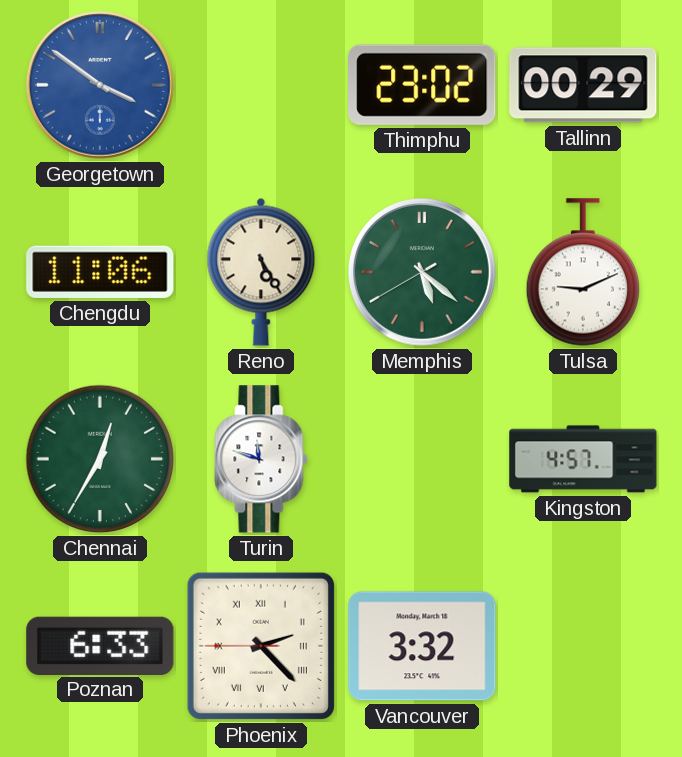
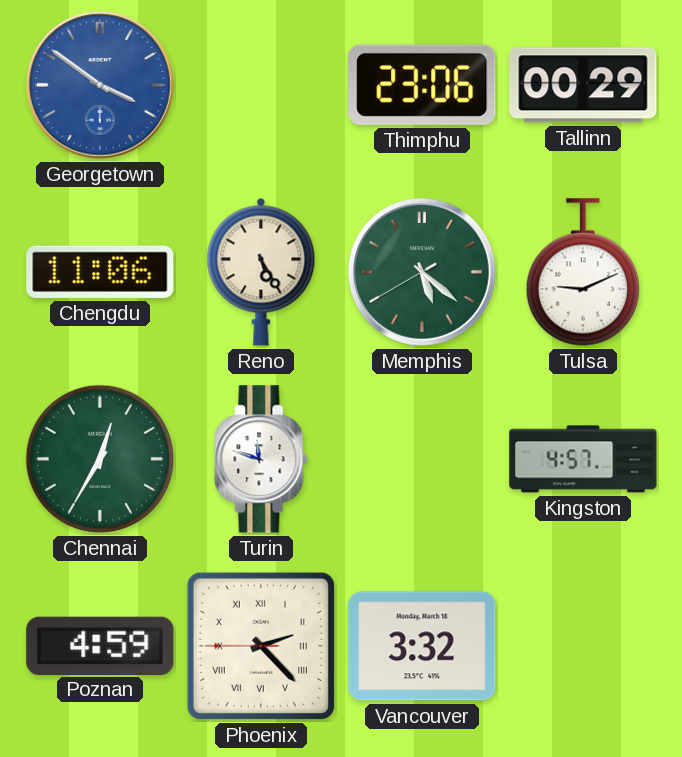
Thimphu: 23:02 -> 23:06
Poznan: 6:33 -> 4:59
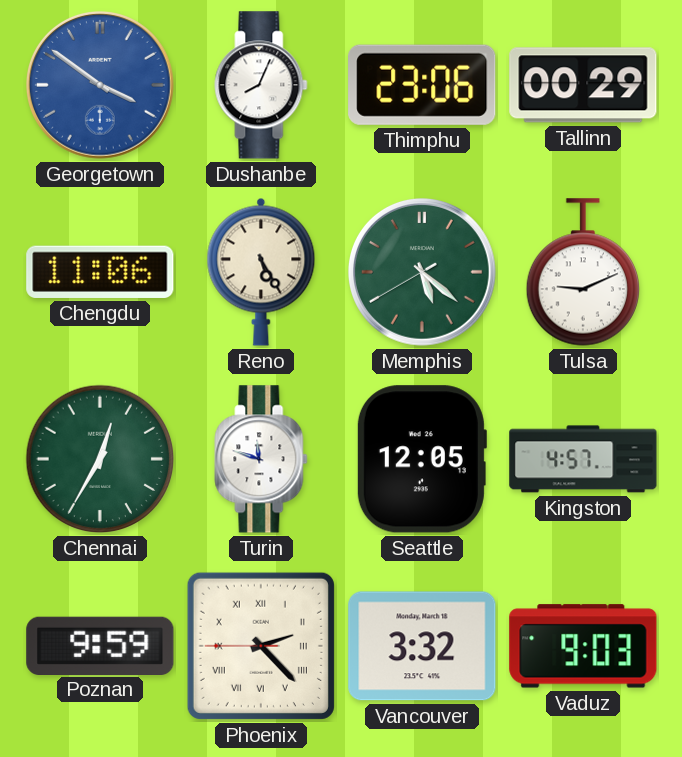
Dushanbe: none -> 8:04
Seattle: none -> 12:05
Poznan: 4:59 -> 9:59
Vaduz: none -> 9:03
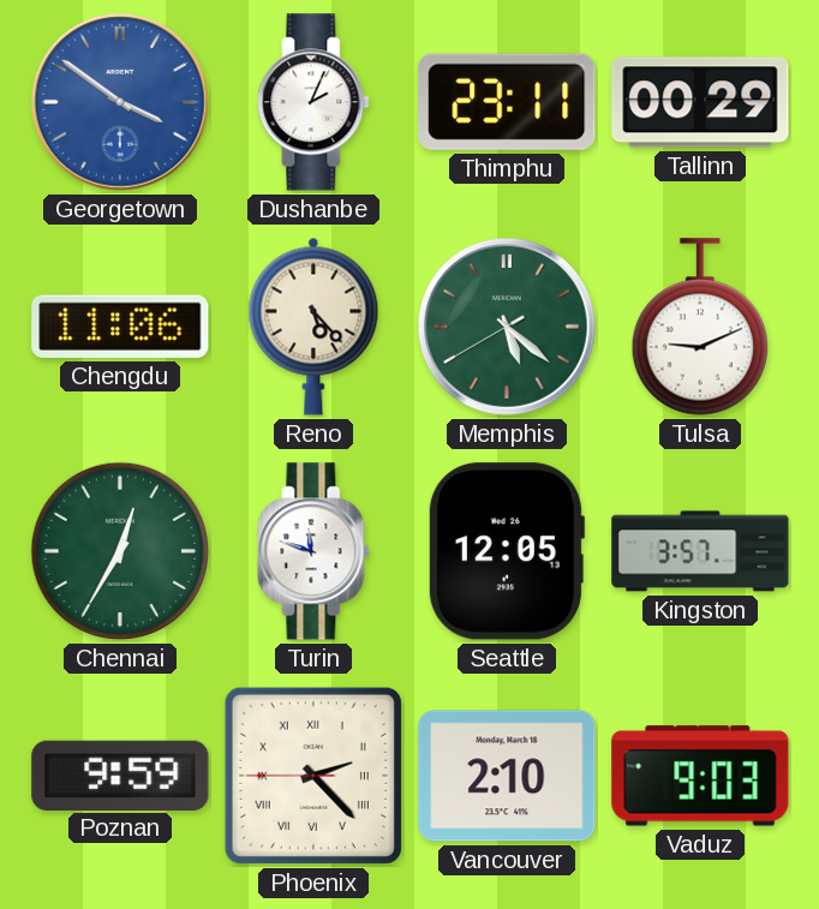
Dushanbe: 8:04 -> 2:04
Thimphu: 23:06 -> 23:11
Reno: 5:25 -> 5:23
Kingston: 4:57 -> 3:57
Vancouver: 3:32 -> 2:10
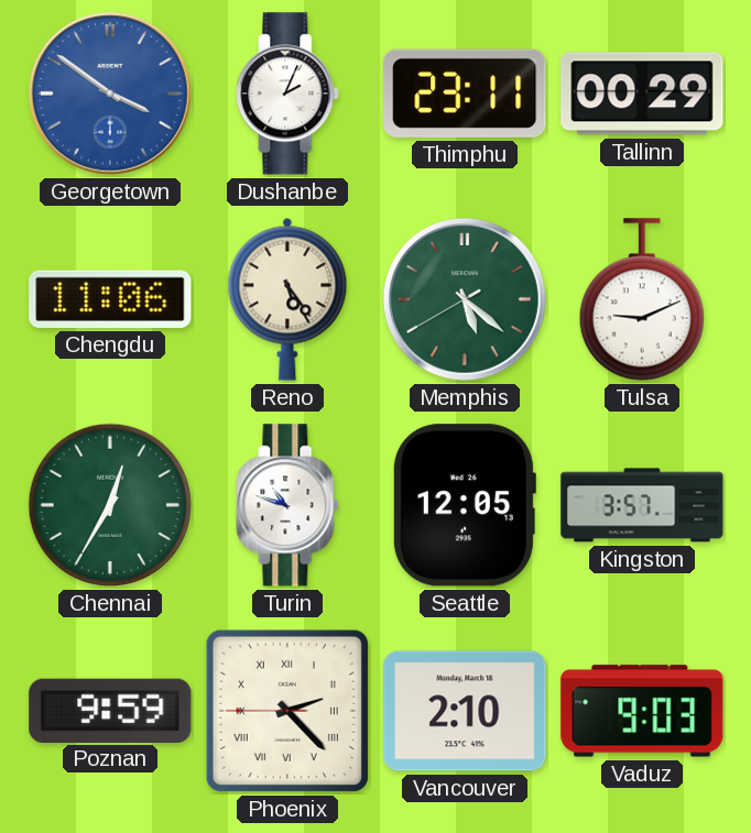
Reno: 5:23 -> 5:24
Turin: 11:48 -> 10:48
